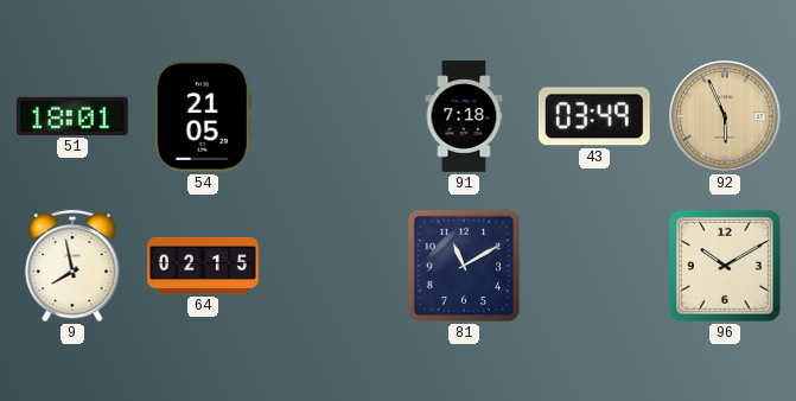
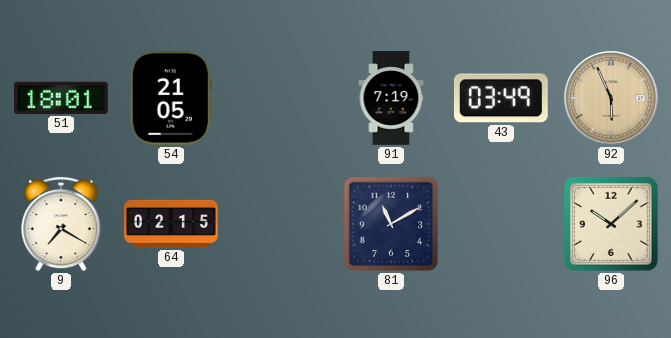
91: 7:18 -> 7:19
9: 7:58 -> 7:20
96: 10:10 -> 10:08
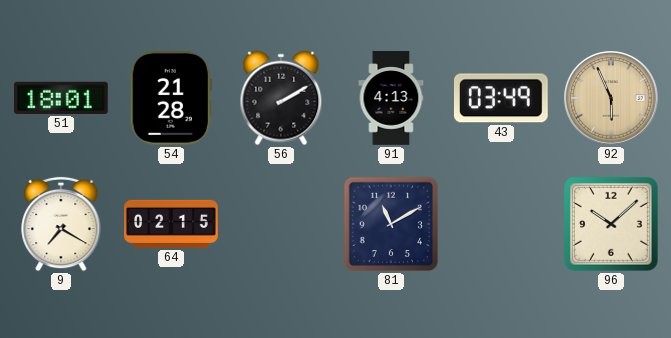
54: 21:05 -> 21:28
56: none -> 2:10
91: 7:19 -> 4:13
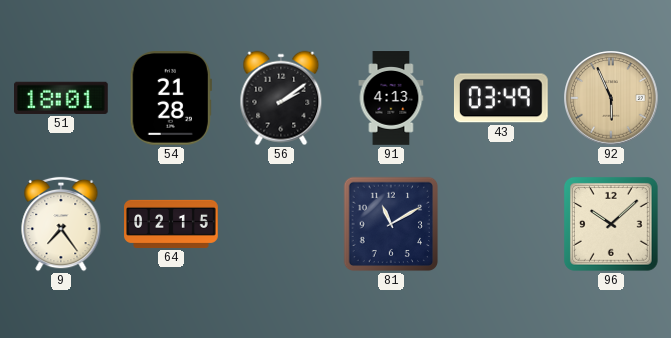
56: 2:10 -> 2:09
9: 7:20 -> 7:24
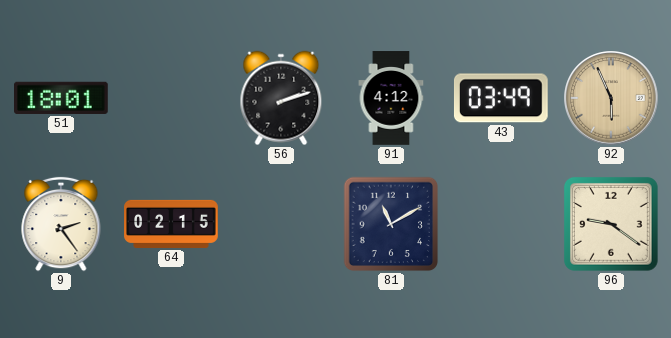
54: 21:28 -> none
56: 2:09 -> 2:12
91: 4:13 -> 4:12
9: 7:24 -> 2:24
96: 10:08 -> 9:21
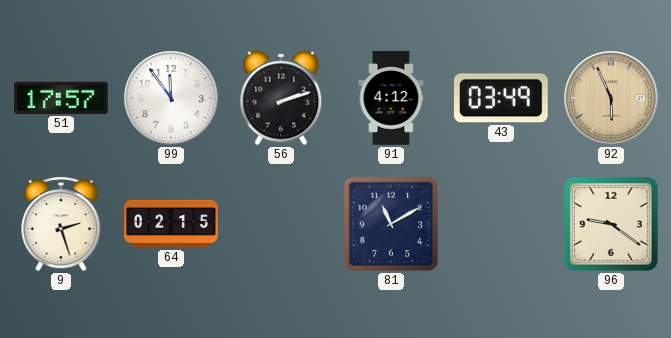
51: 18:01 -> 17:57
99: none -> 11:54
9: 2:24 -> 2:27
